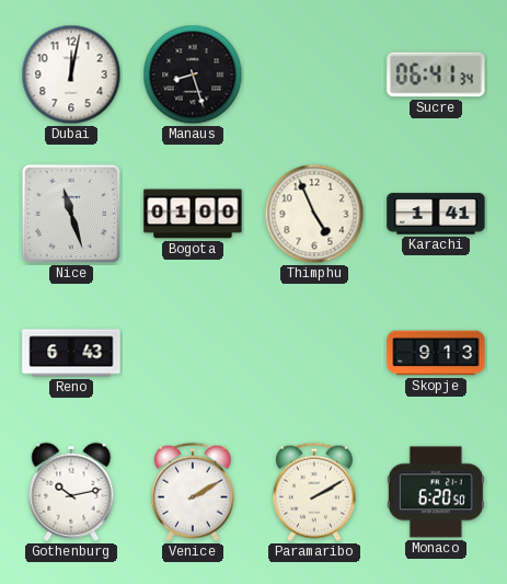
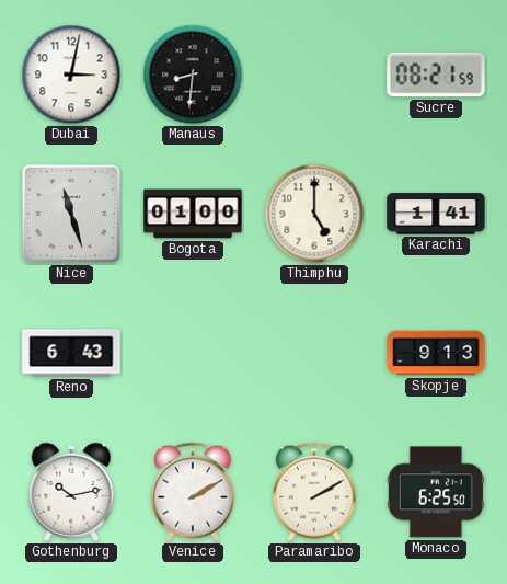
Dubai: 12:02 -> 3:02
Manaus: 8:27 -> 8:31
Sucre: 06:41 -> 08:21
Thimphu: 4:56 -> 5:00
Monaco: 6:20 -> 6:25
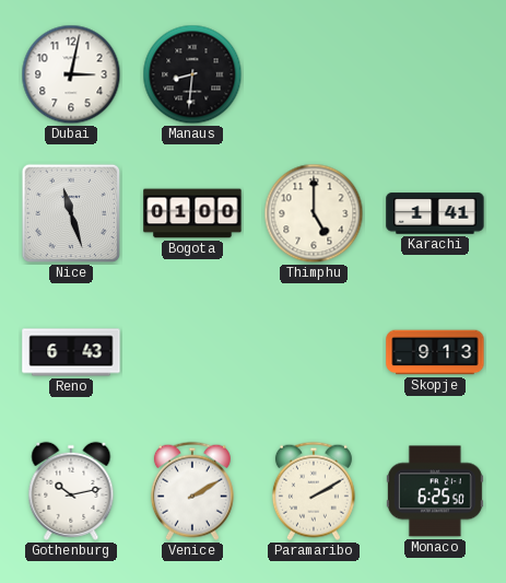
Sucre: 08:21 -> none
